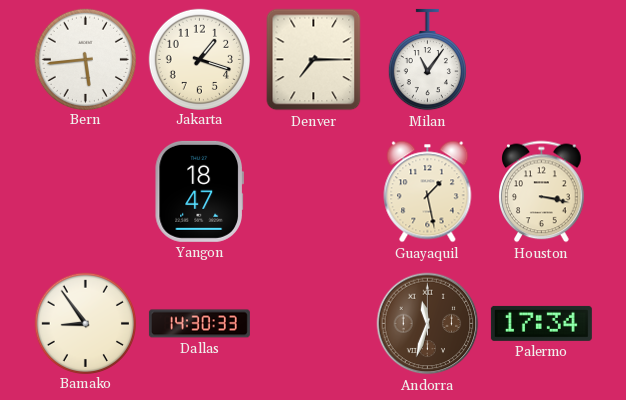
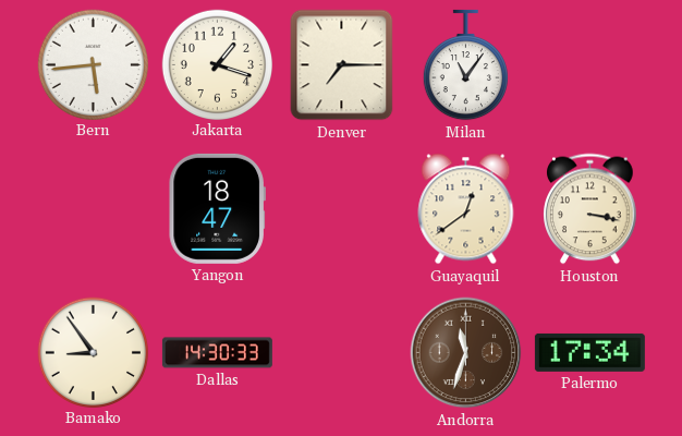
Guayaquil: 1:28 -> 12:39
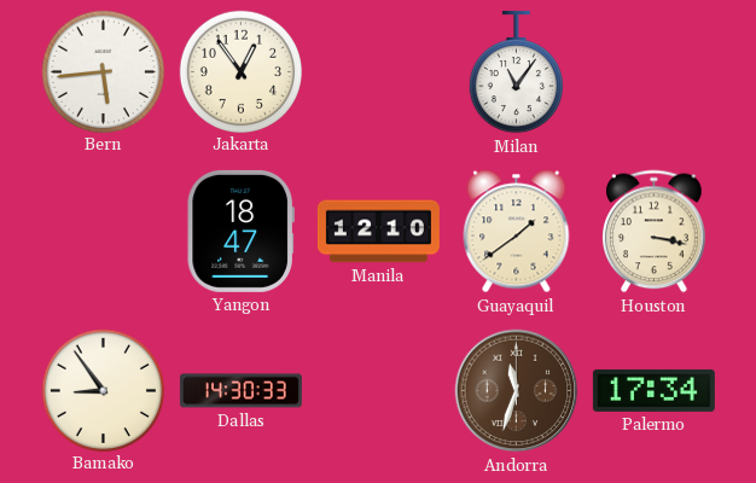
Jakarta: 1:18 -> 12:54
Denver: 7:15 -> none
Manila: none -> 12:10
Guayaquil: 12:39 -> 1:39
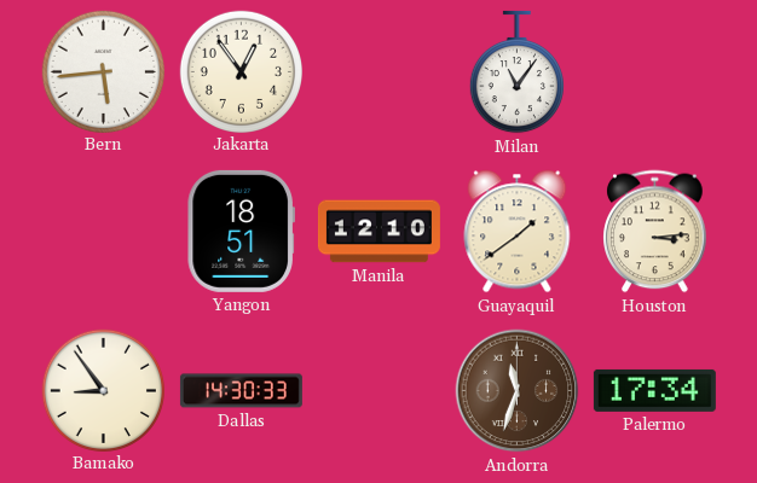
Yangon: 18:47 -> 18:51
Houston: 3:17 -> 3:14
